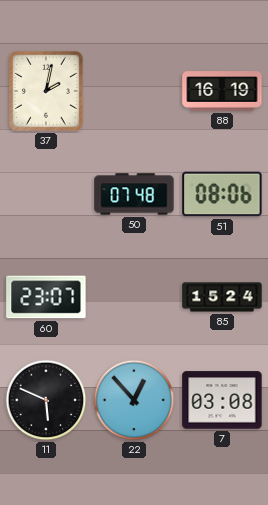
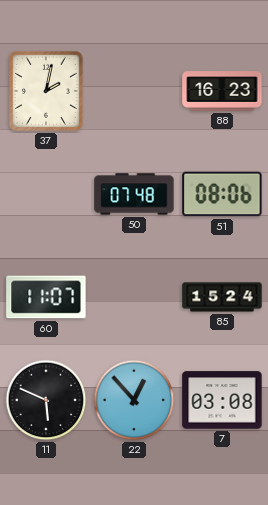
88: 16:19 -> 16:23
60: 23:07 -> 11:07
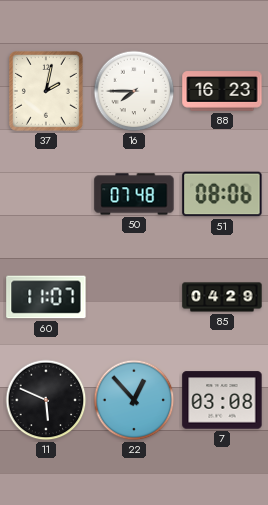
16: none -> 7:45
85: 15:24 -> 04:29
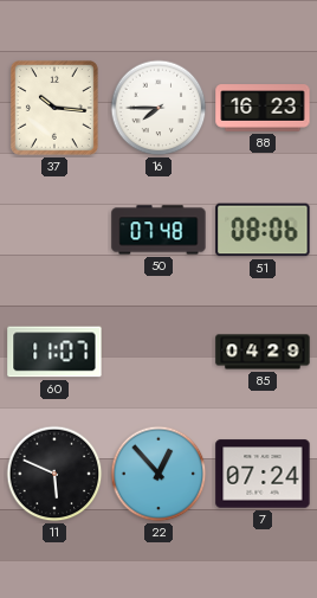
37: 2:02 -> 10:16
7: 03:08 -> 07:24
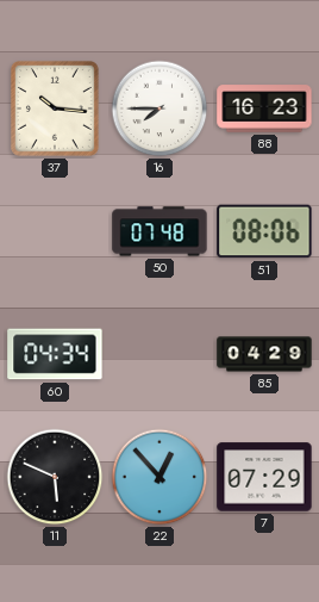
60: 11:07 -> 04:34
7: 07:24 -> 07:29
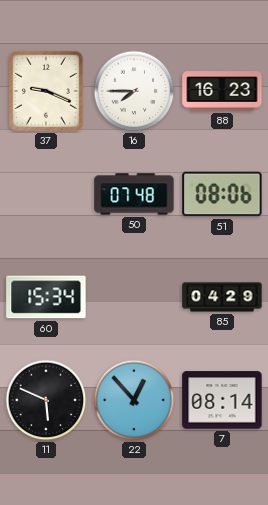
37: 10:16 -> 9:19
60: 04:34 -> 15:34
7: 07:29 -> 08:14
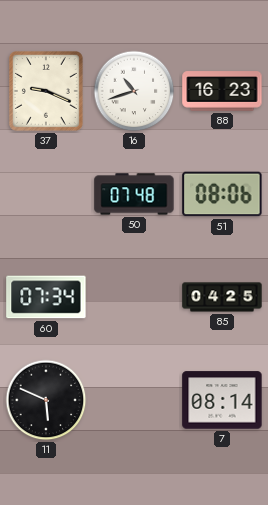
16: 7:45 -> 10:42
60: 15:34 -> 07:34
85: 04:29 -> 04:25
22: 12:53 -> none
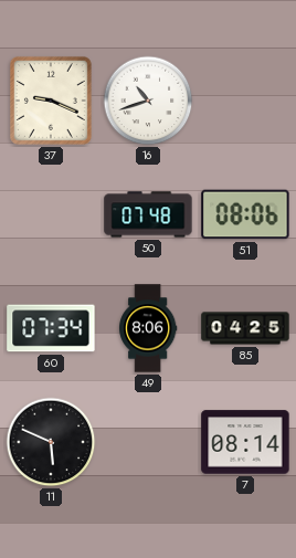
88: 16:23 -> none
49: none -> 8:06
